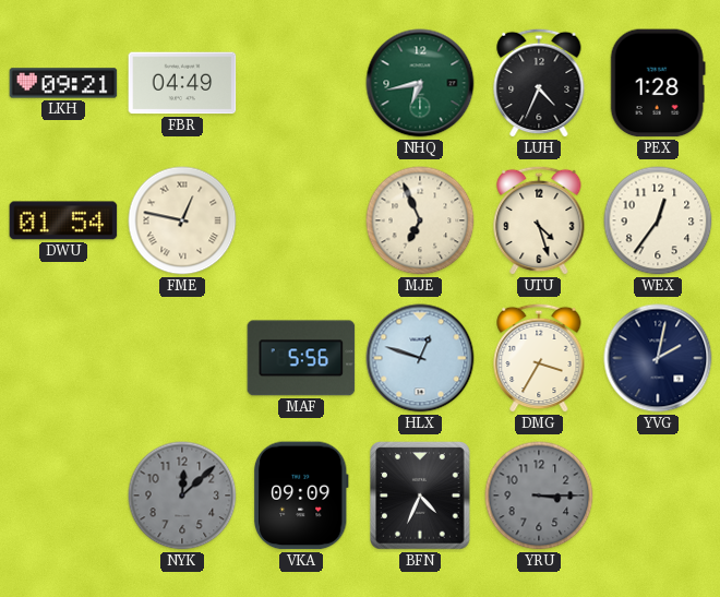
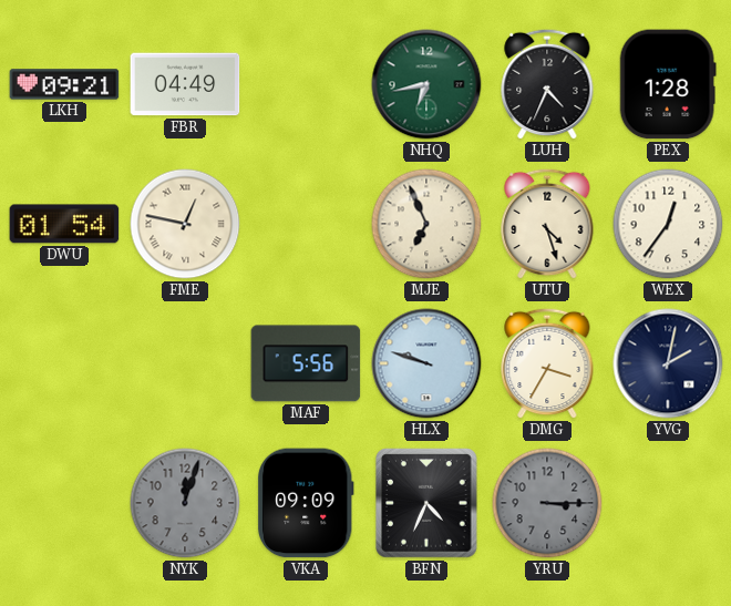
HLX: 12:48 -> 9:48
NYK: 12:08 -> 12:03
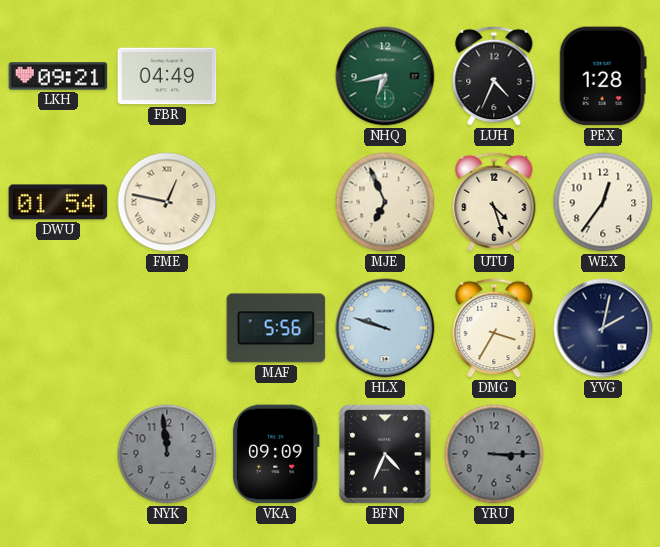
NYK: 12:03 -> 11:59
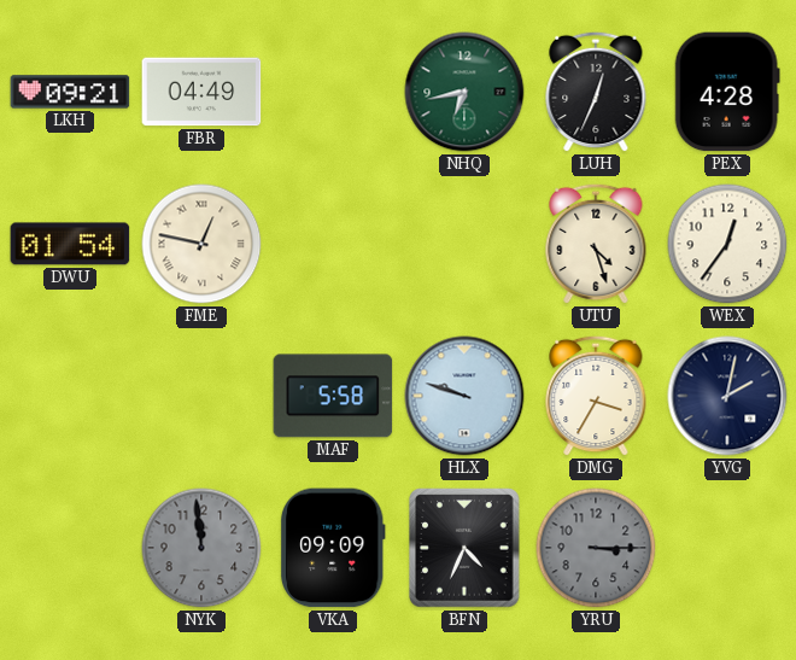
LUH: 4:34 -> 12:34
PEX: 1:28 -> 4:28
MJE: 6:56 -> none
MAF: 5:56 -> 5:58
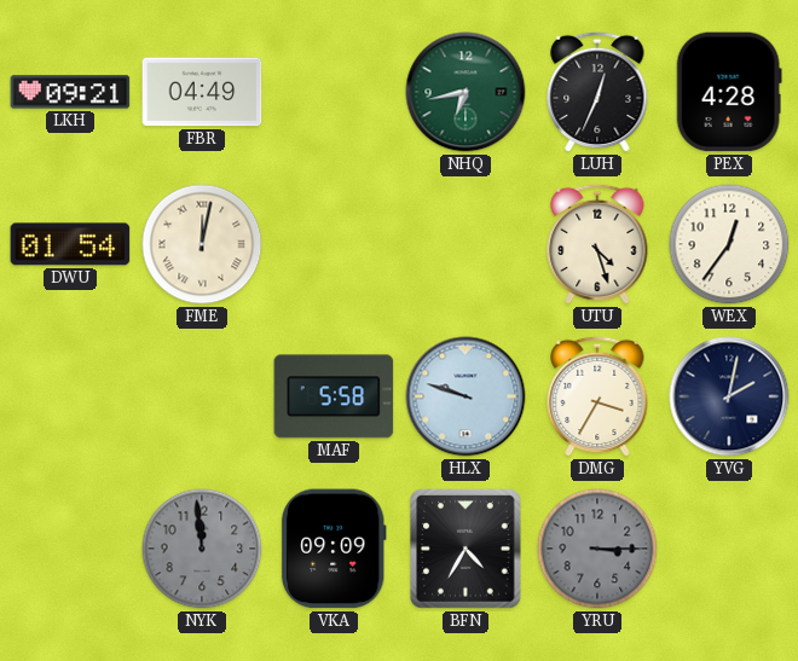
FME: 12:47 -> 12:02
BFN: 4:34 -> 4:35
